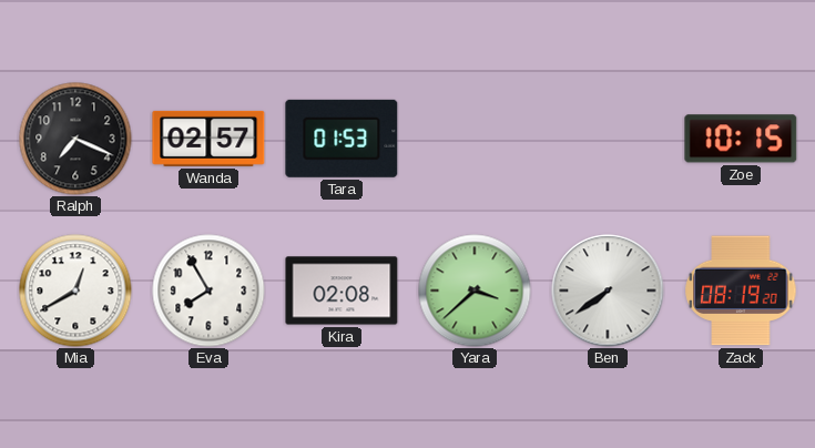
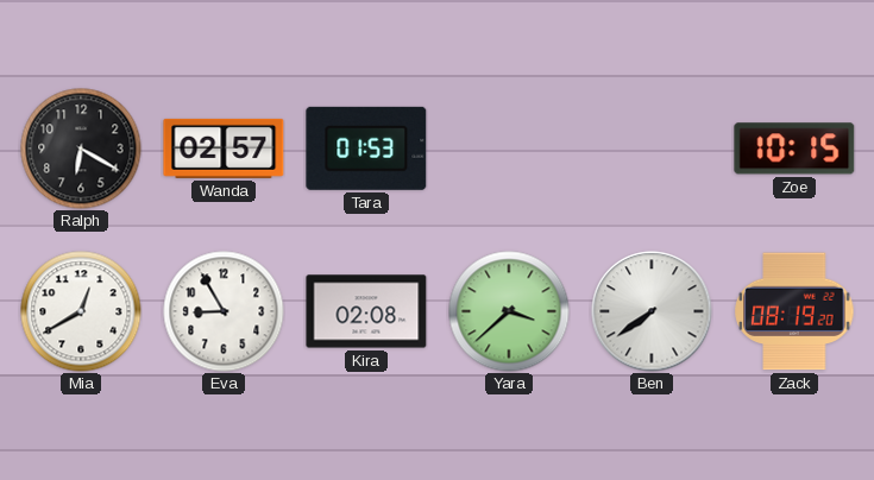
Ralph: 7:19 -> 6:20
Eva: 7:55 -> 8:55
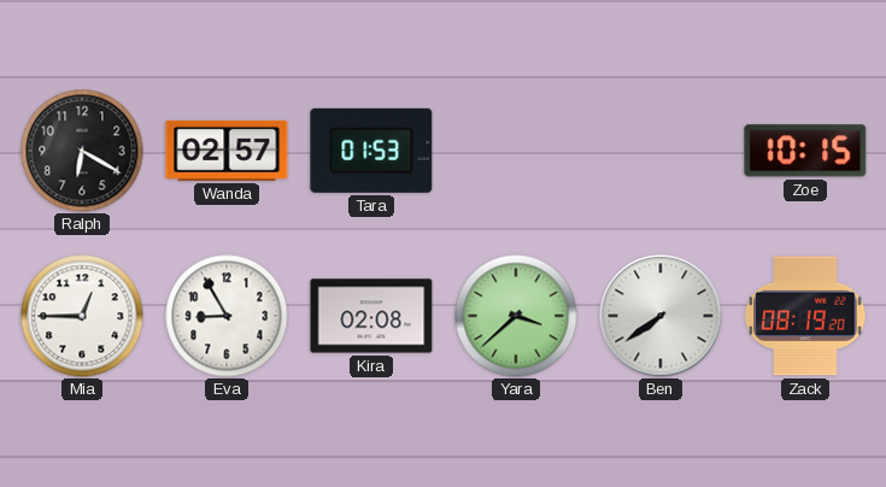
Mia: 12:40 -> 12:45
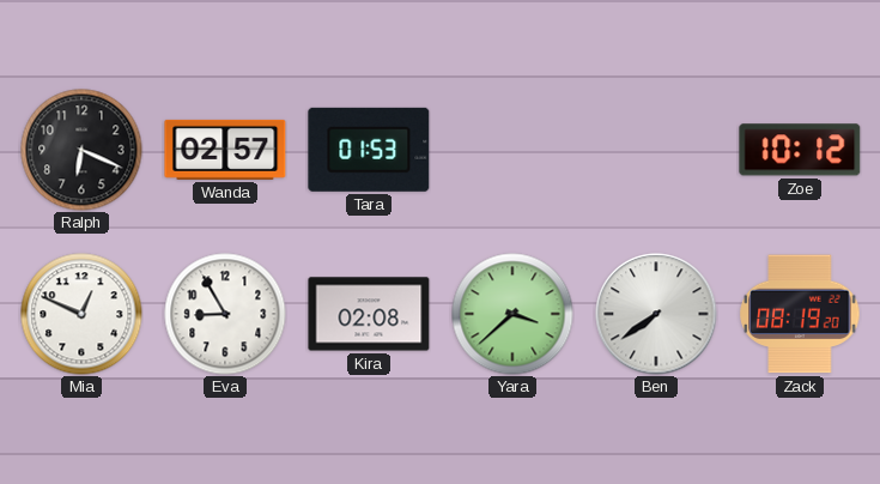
Ralph: 6:20 -> 6:19
Zoe: 10:15 -> 10:12
Mia: 12:45 -> 12:49
